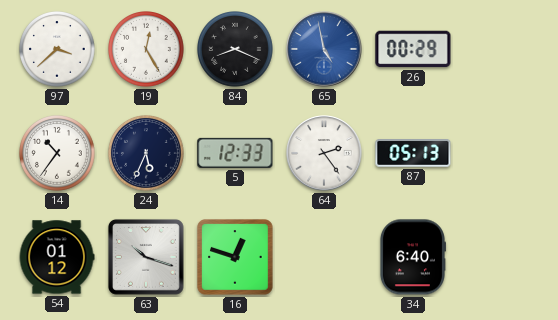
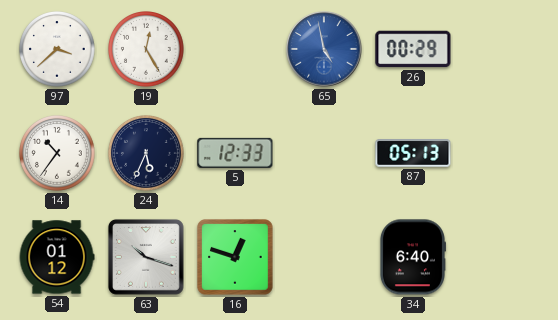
84: 8:19 -> none
64: 2:24 -> none
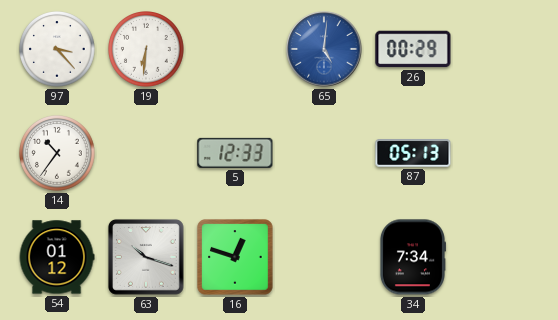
97: 3:38 -> 3:23
19: 12:25 -> 6:31
65: 4:58 -> 5:01
24: 5:34 -> none
34: 6:40 -> 7:34
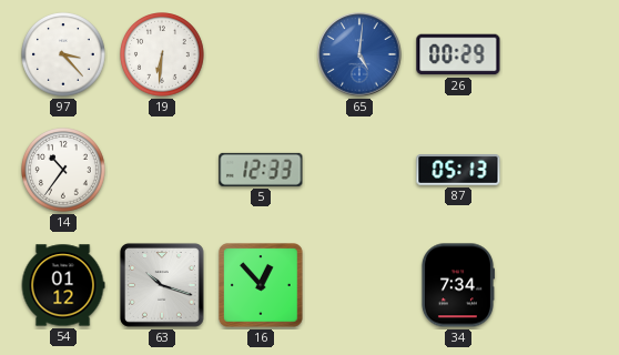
16: 12:48 -> 12:53
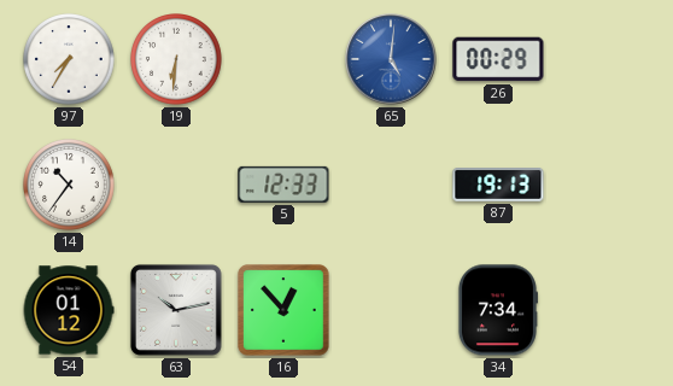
97: 3:23 -> 7:35
87: 05:13 -> 19:13
63: 10:18 -> 10:13
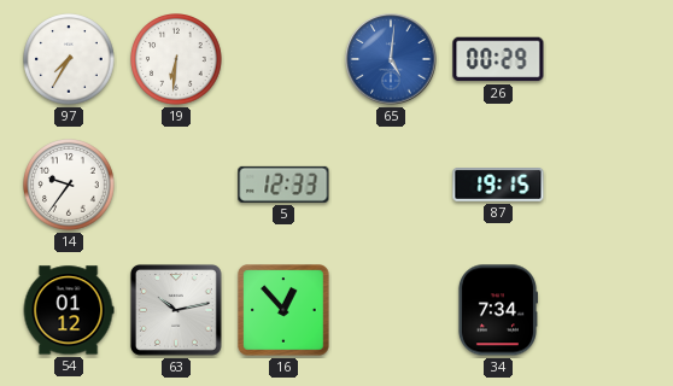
14: 10:36 -> 9:36
87: 19:13 -> 19:15
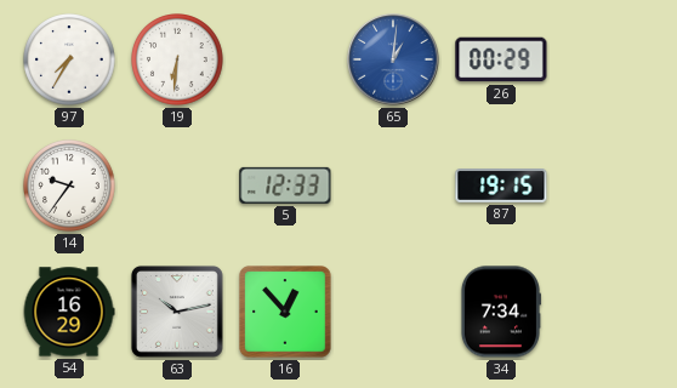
65: 5:01 -> 1:01
54: 01:12 -> 16:29
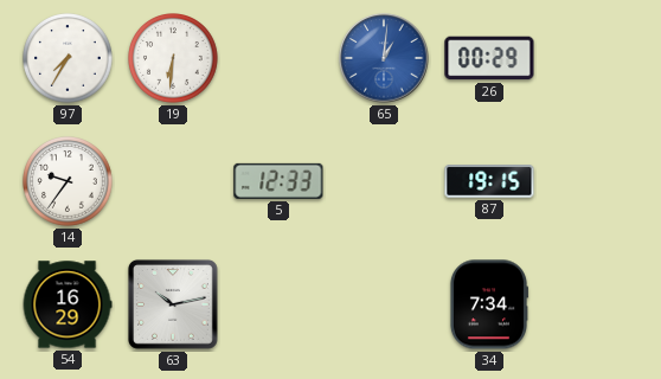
16: 12:53 -> none
